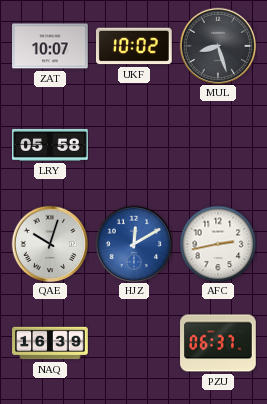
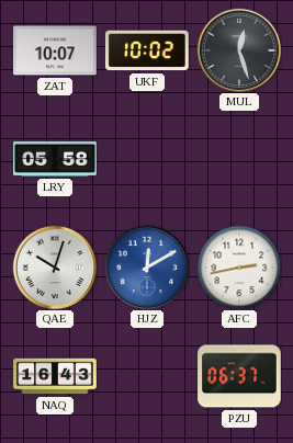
MUL: 8:27 -> 12:27
NAQ: 16:39 -> 16:43
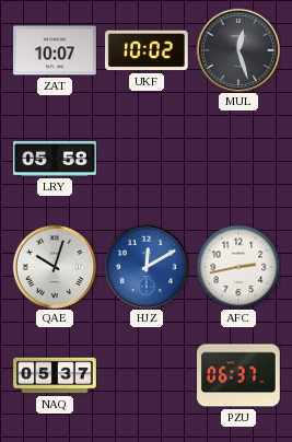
NAQ: 16:43 -> 05:37
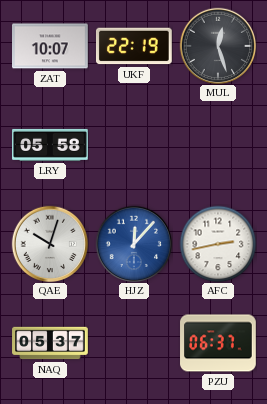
UKF: 10:02 -> 22:19
HJZ: 12:10 -> 12:07
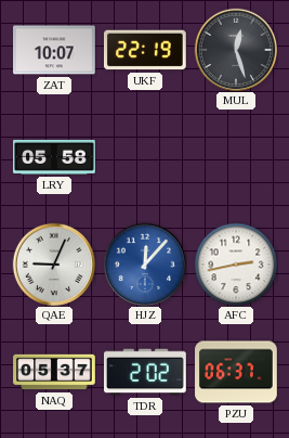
QAE: 10:03 -> 9:04
TDR: none -> 2:02
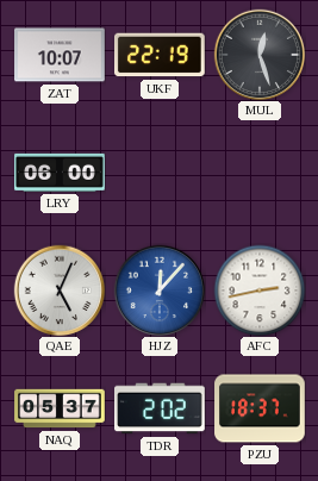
LRY: 05:58 -> 06:00
QAE: 9:04 -> 5:04
PZU: 06:37 -> 18:37
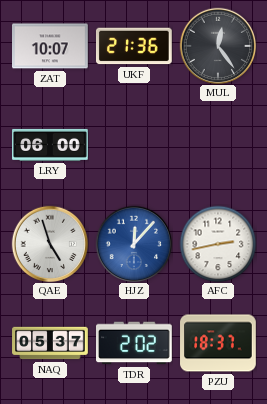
UKF: 22:19 -> 21:36
MUL: 12:27 -> 12:24
QAE: 5:04 -> 4:57
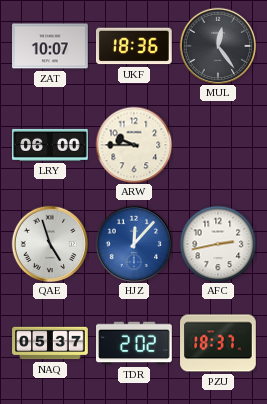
UKF: 21:36 -> 18:36
ARW: none -> 9:45
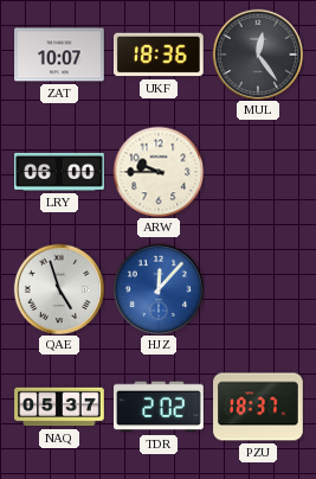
AFC: 2:43 -> none
